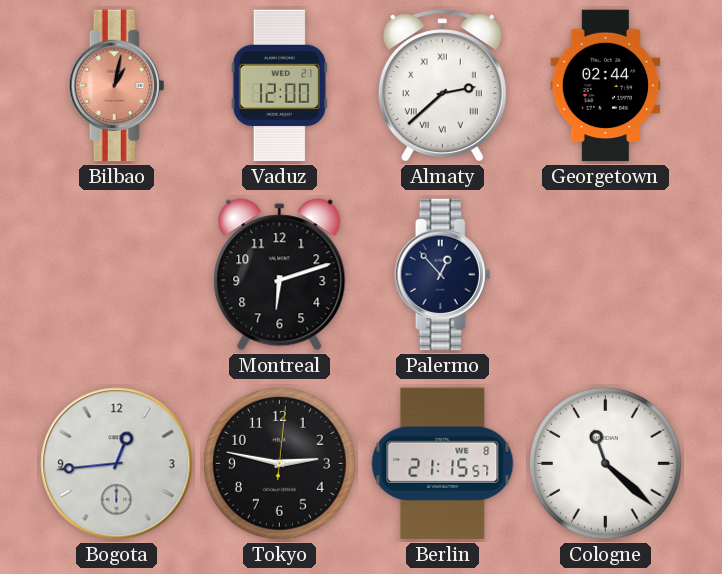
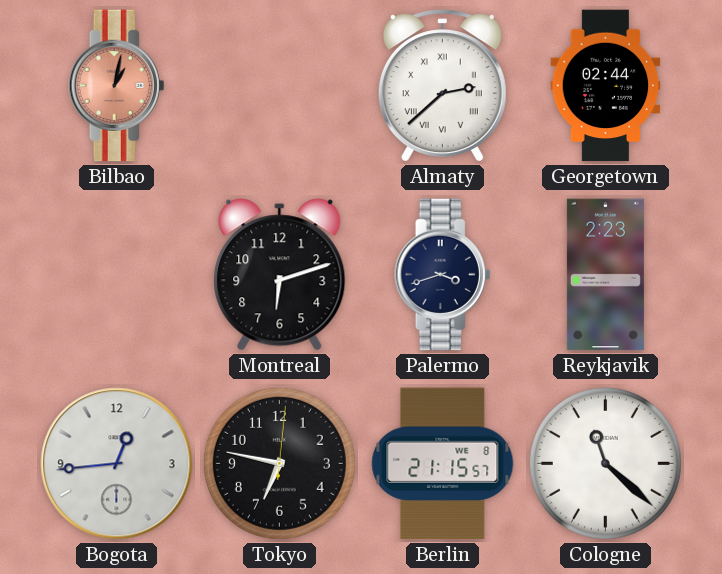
Vaduz: 12:00 -> none
Palermo: 12:53 -> 3:42
Reykjavik: none -> 2:23
Tokyo: 2:47 -> 6:47
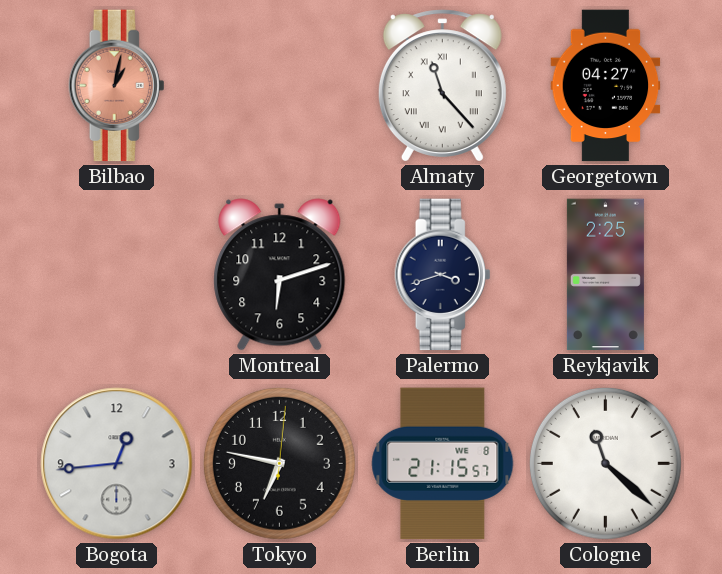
Almaty: 2:38 -> 11:23
Georgetown: 02:44 -> 04:27
Reykjavik: 2:23 -> 2:25
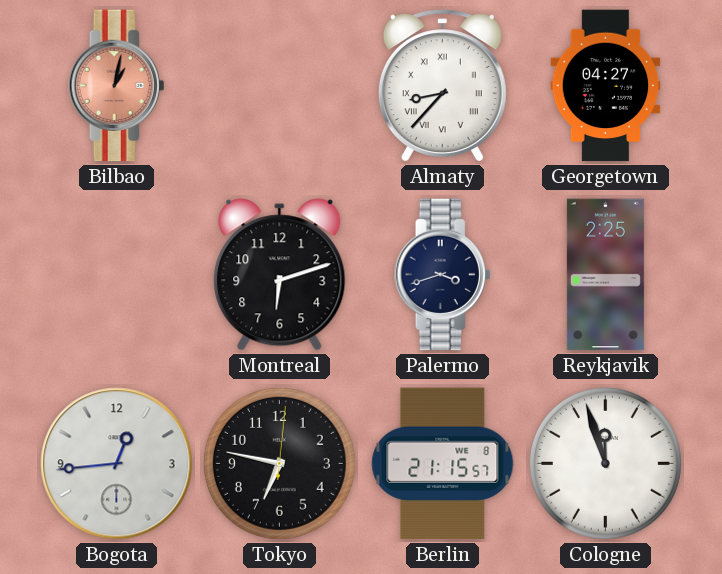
Almaty: 11:23 -> 8:37
Cologne: 11:22 -> 11:57
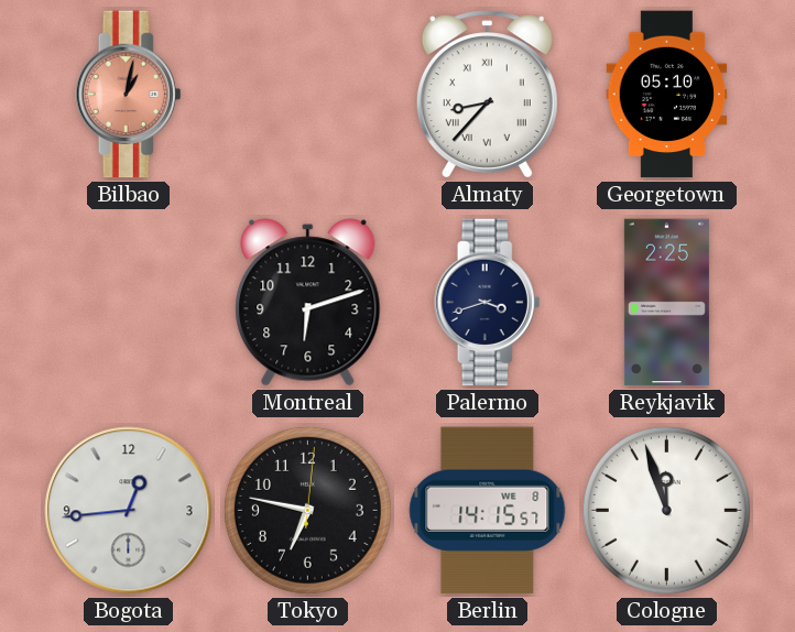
Georgetown: 04:27 -> 05:10
Berlin: 21:15 -> 14:15
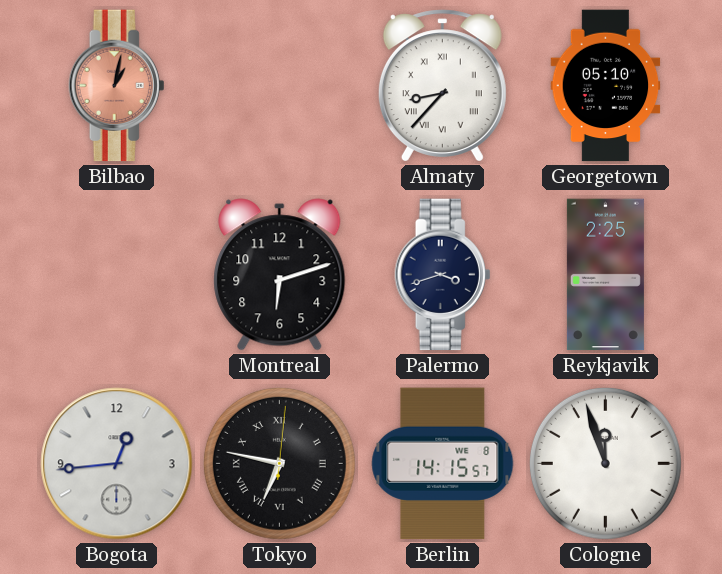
Tokyo numerals: Arabic -> Roman
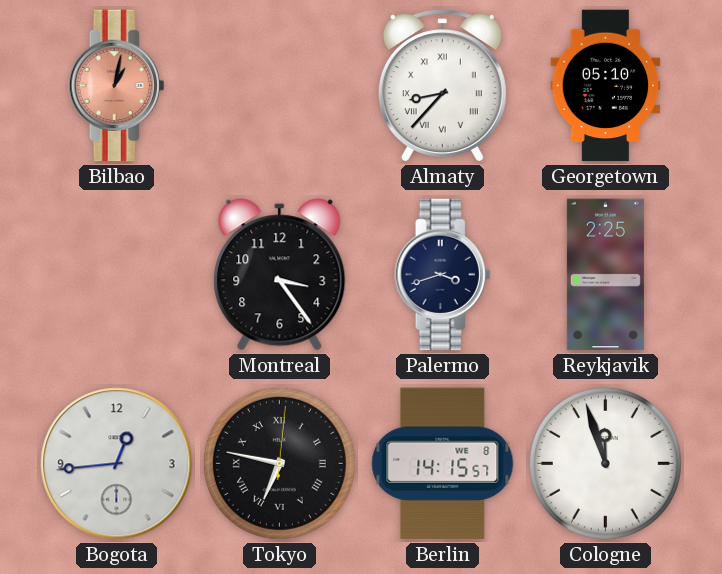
Montreal: 6:12 -> 3:24
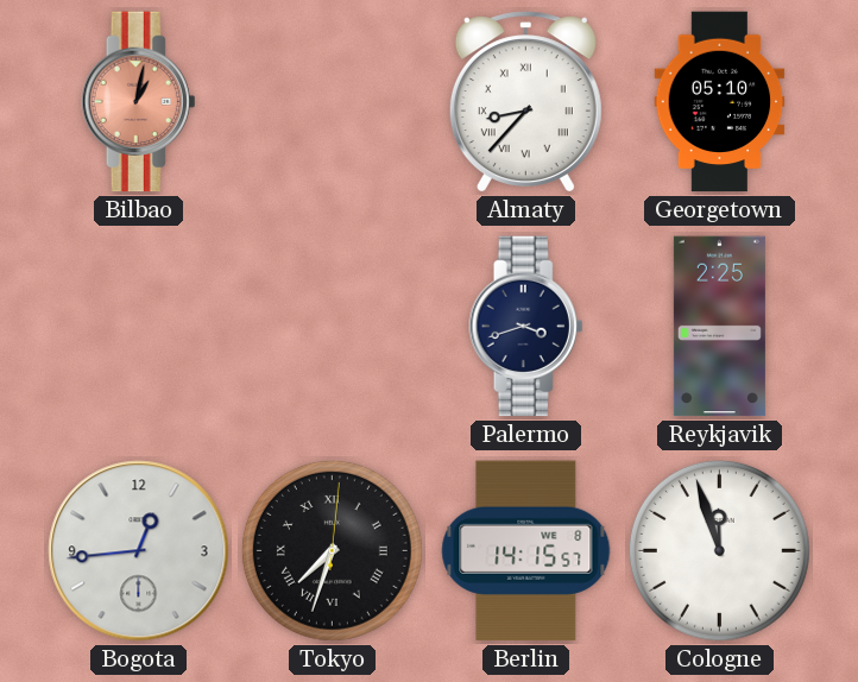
Montreal: 3:24 -> none
Tokyo: 6:47 -> 7:33
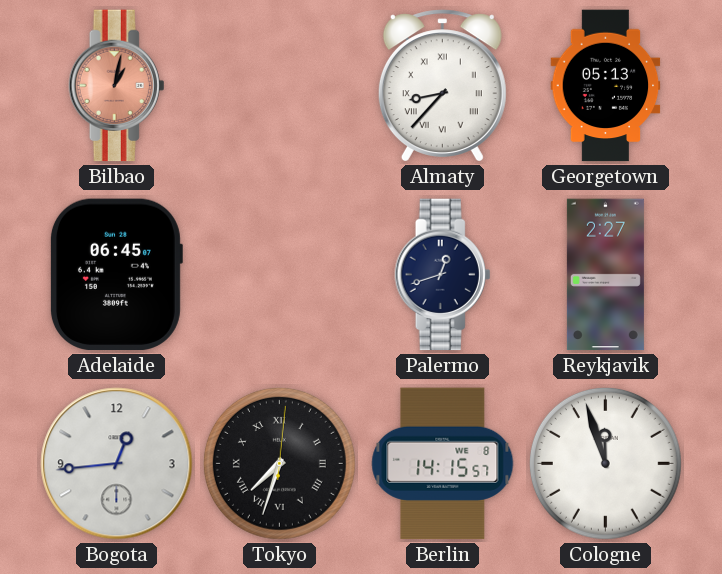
Georgetown: 05:10 -> 05:13
Adelaide: none -> 06:45
Palermo: 3:42 -> 12:42
Reykjavik: 2:25 -> 2:27
